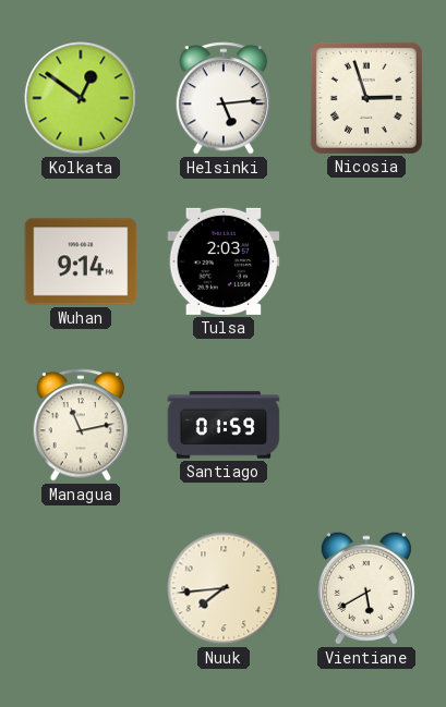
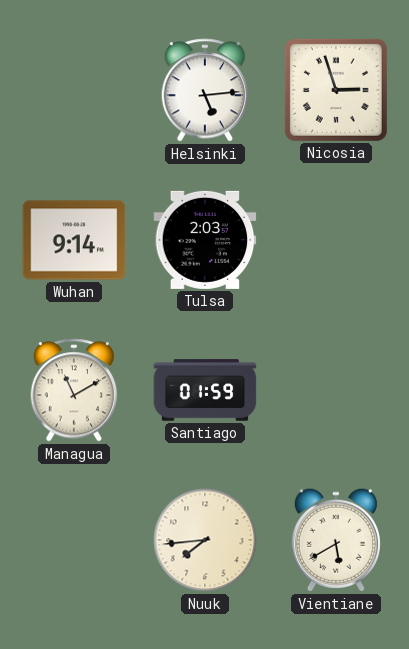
Kolkata: 12:51 -> none
Managua: 11:13 -> 11:10
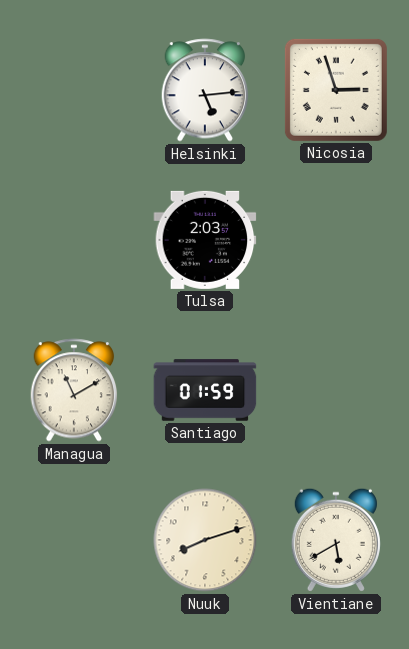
Wuhan: 9:14 -> none
Nuuk: 7:44 -> 8:12
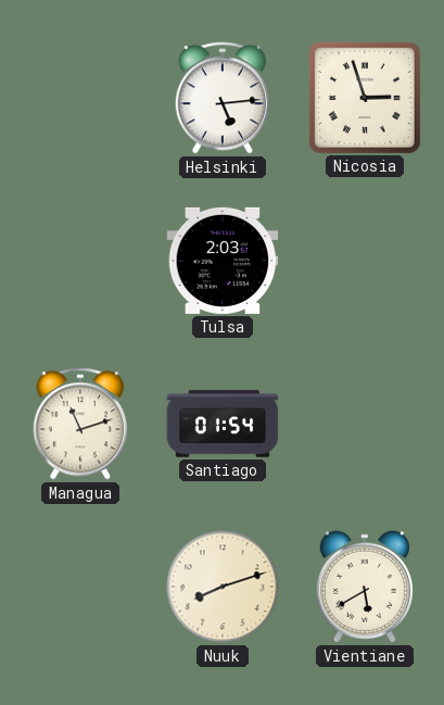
Managua: 11:10 -> 11:12
Santiago: 01:59 -> 01:54
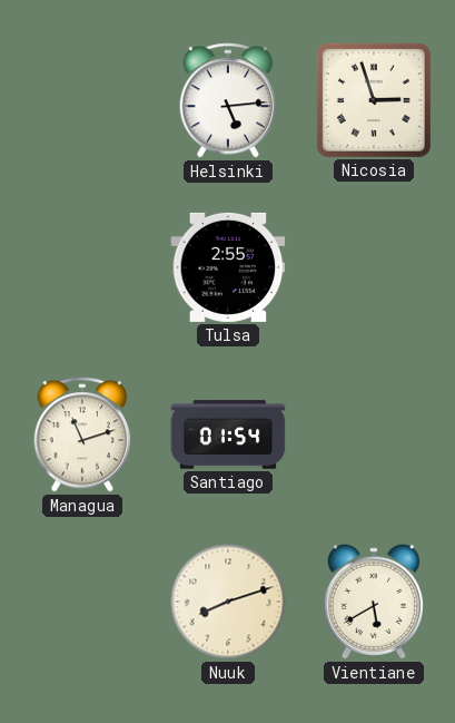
Tulsa: 2:03 -> 2:55
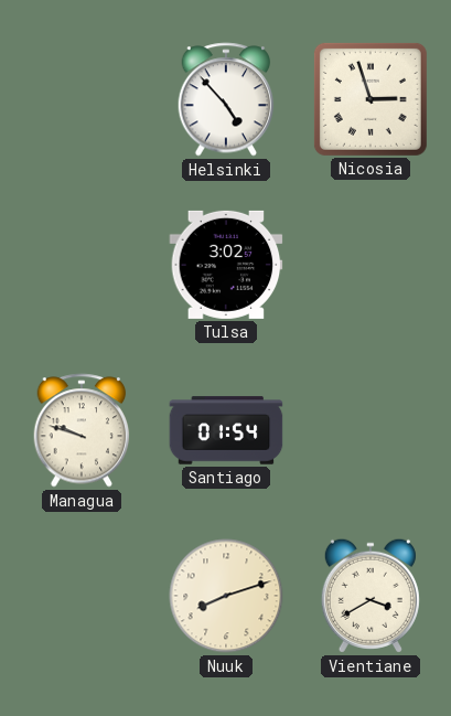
Helsinki: 5:14 -> 4:53
Tulsa: 2:55 -> 3:02
Managua: 11:12 -> 9:48
Vientiane: 5:40 -> 3:40
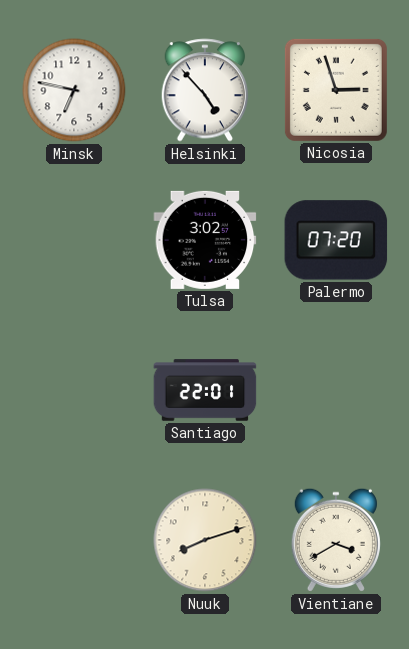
Minsk: none -> 6:47
Palermo: none -> 07:20
Managua: 9:48 -> none
Santiago: 01:54 -> 22:01
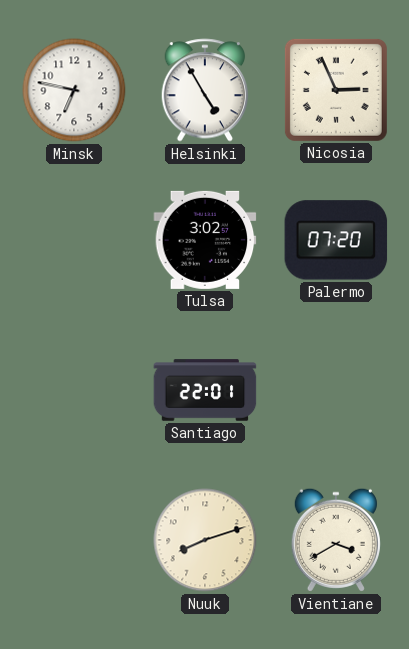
Helsinki: 4:53 -> 4:55
Nicosia: 2:57 -> 2:56
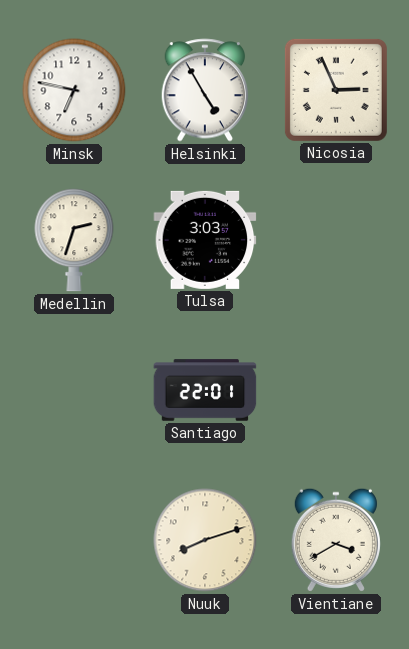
Medellin: none -> 2:33
Tulsa: 3:02 -> 3:03
Palermo: 07:20 -> none
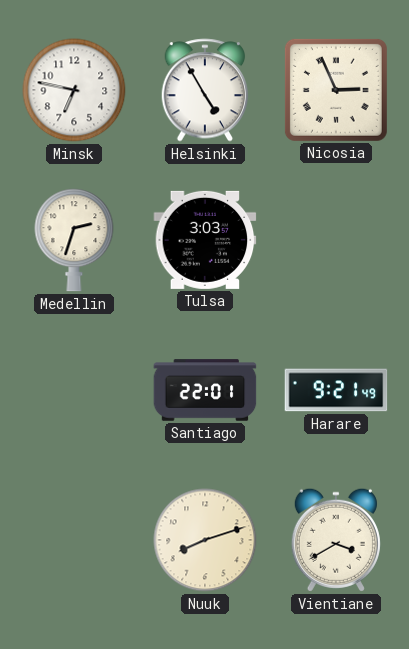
Harare: none -> 9:21
